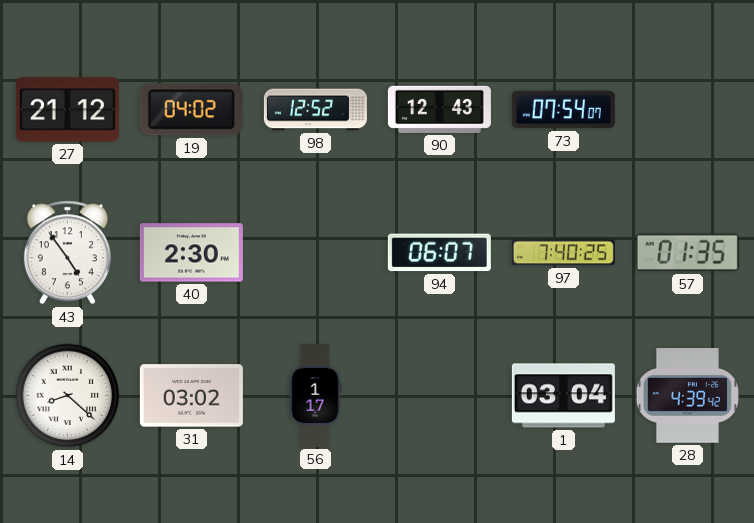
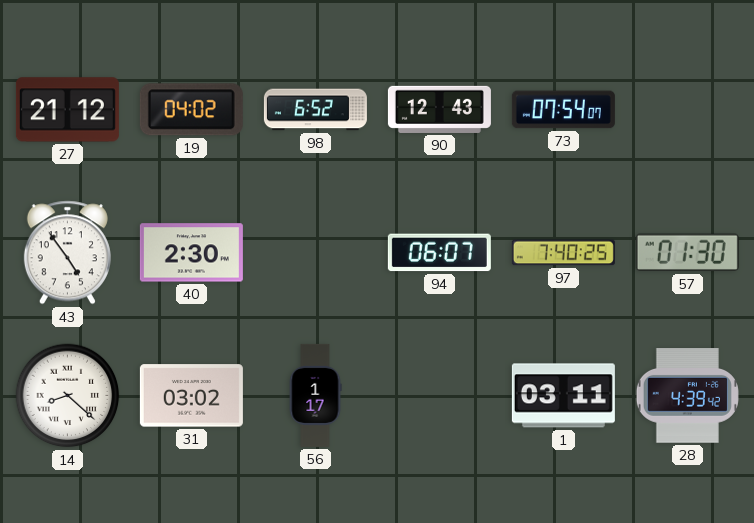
98: 12:52 -> 6:52
57: 01:35 -> 01:30
1: 03:04 -> 03:11
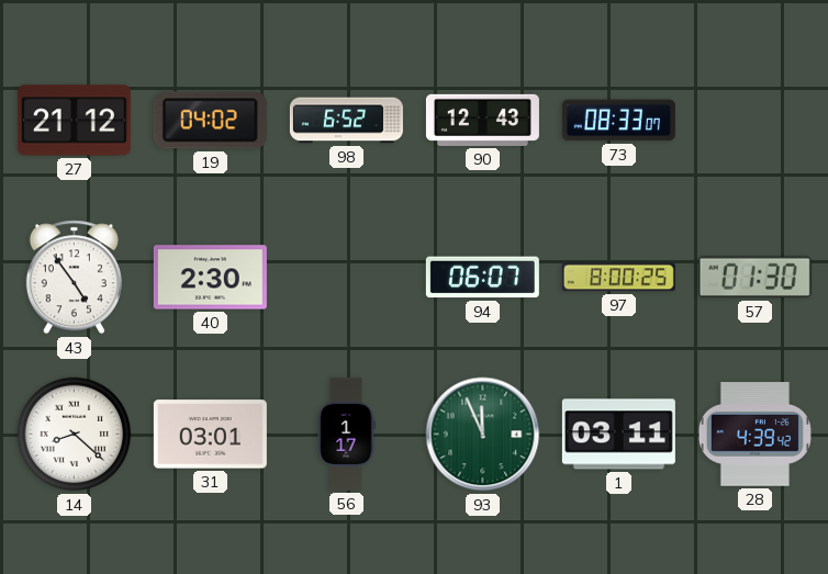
73: 07:54 -> 08:33
97: 7:40 -> 8:00
31: 03:02 -> 03:01
93: none -> 11:56
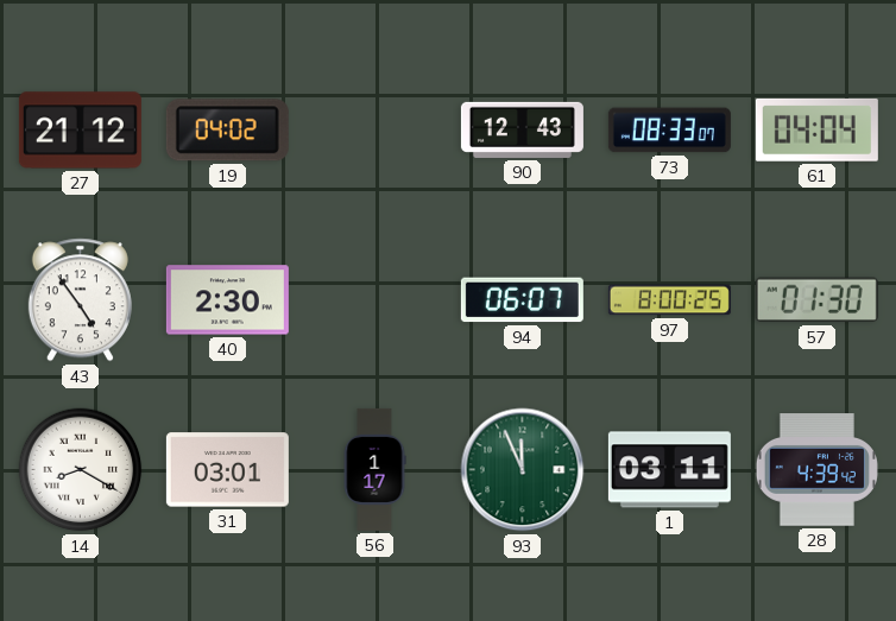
98: 6:52 -> none
61: none -> 04:04
14: 8:22 -> 8:20
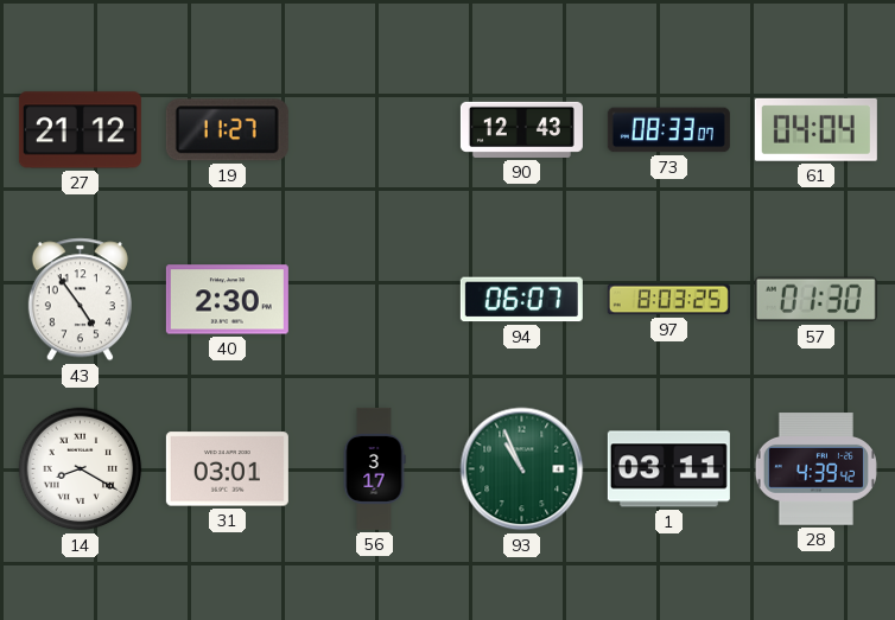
19: 04:02 -> 11:27
97: 8:00 -> 8:03
56: 1:17 -> 3:17
93: 11:56 -> 10:56
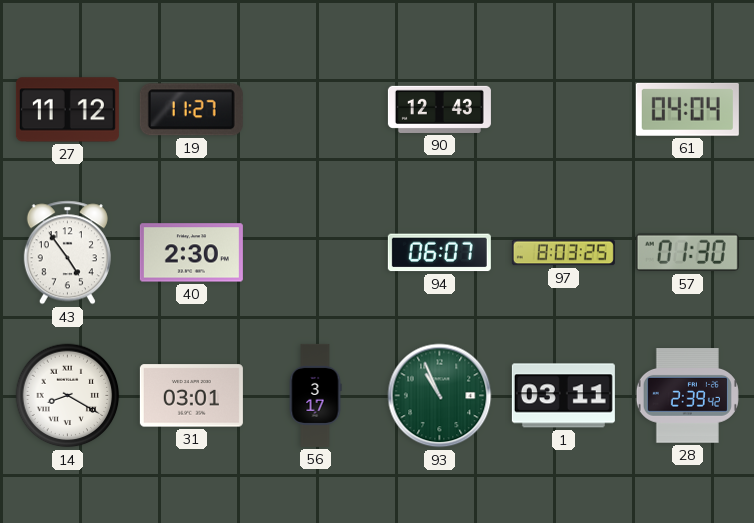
27: 21:12 -> 11:12
73: 08:33 -> none
28: 4:39 -> 2:39
